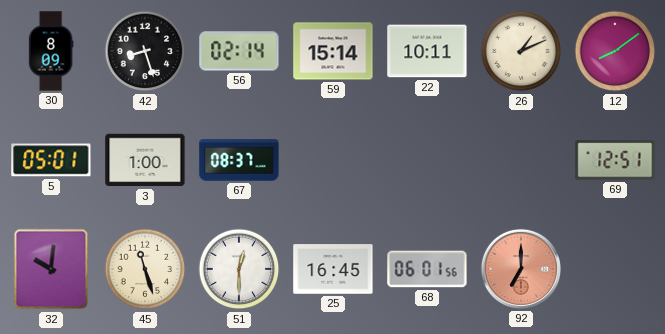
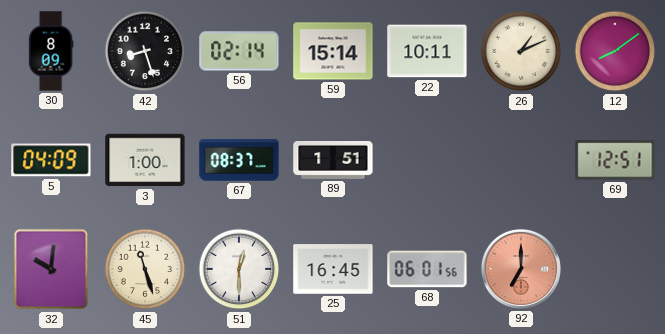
5: 05:01 -> 04:09
89: none -> 1:51
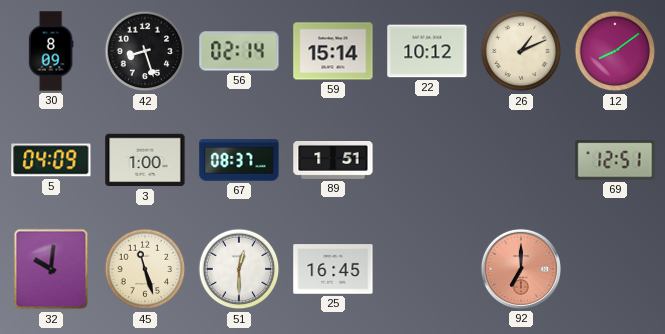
22: 10:11 -> 10:12
68: 06:01 -> none
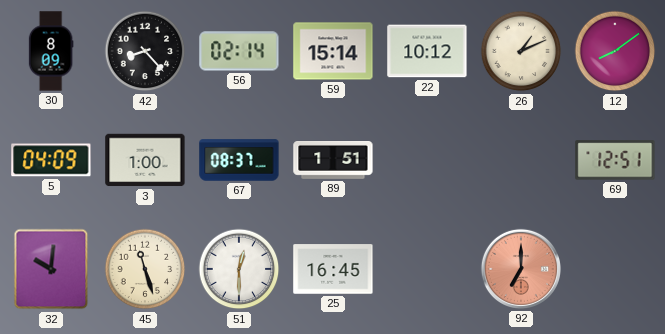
42: 8:27 -> 8:23
